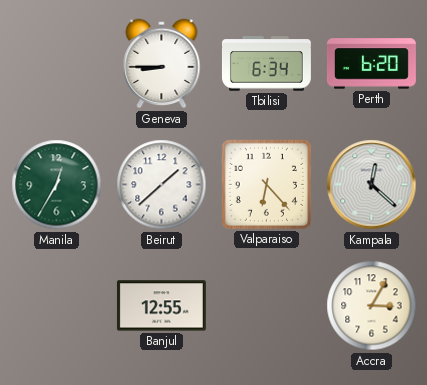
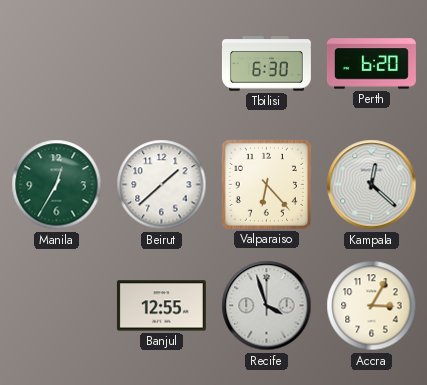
Geneva: 8:45 -> none
Tbilisi: 6:34 -> 6:30
Recife: none -> 3:57
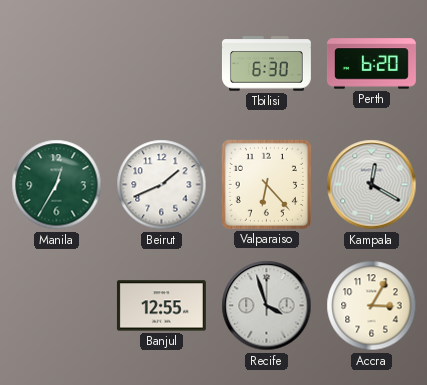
Beirut: 1:38 -> 1:41
Kampala: 12:22 -> 12:20
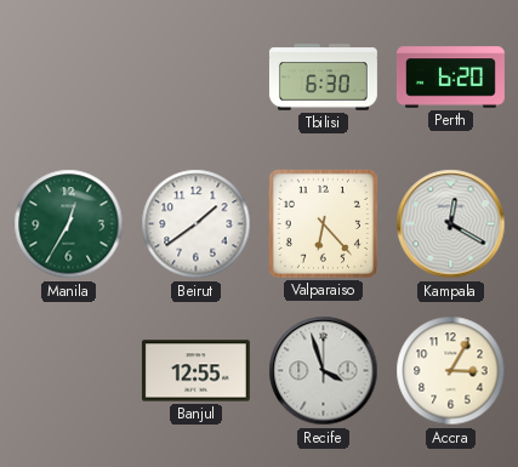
Beirut: 1:41 -> 1:39
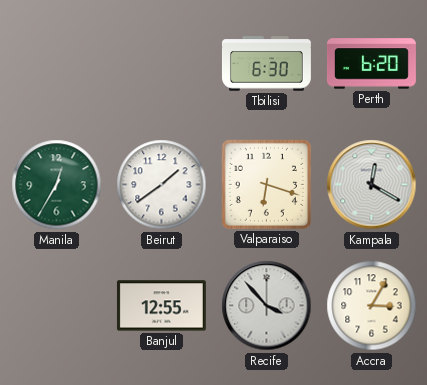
Valparaiso: 6:23 -> 6:18
Recife: 3:57 -> 3:53
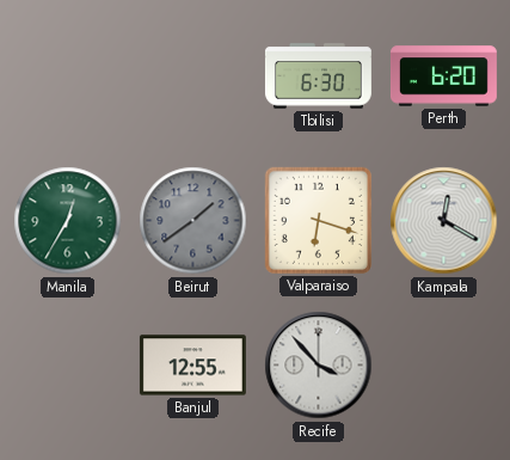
Beirut dial: white -> grey
Accra: 3:05 -> none
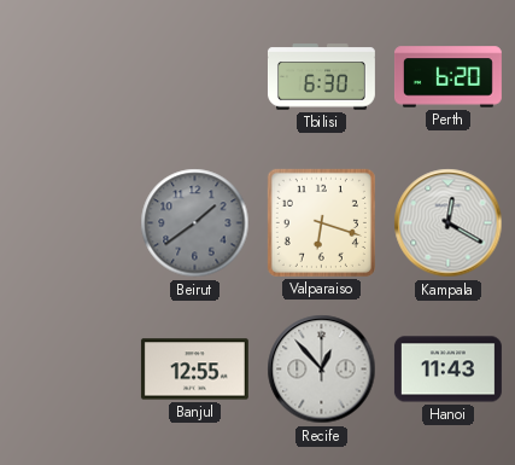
Manila: 12:35 -> none
Recife: 3:53 -> 12:53
Hanoi: none -> 11:43
